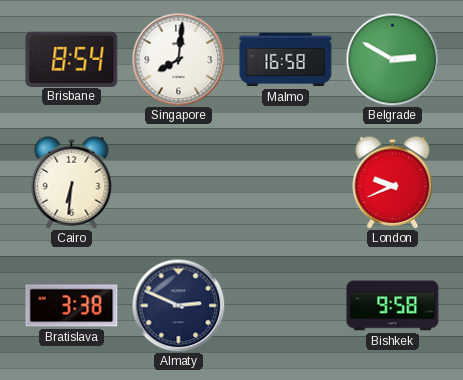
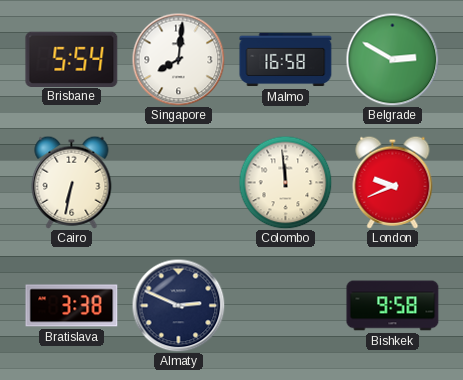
Brisbane: 8:54 -> 5:54
Cairo: 6:31 -> 6:32
Colombo: none -> 11:59
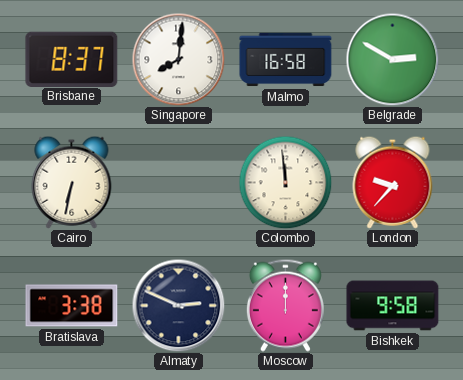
Brisbane: 5:54 -> 8:37
London: 9:41 -> 9:37
Moscow: none -> 12:00
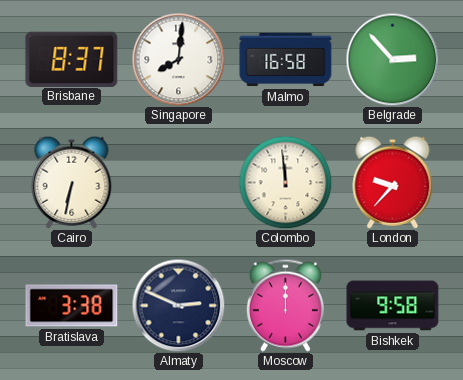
Belgrade: 2:50 -> 2:53
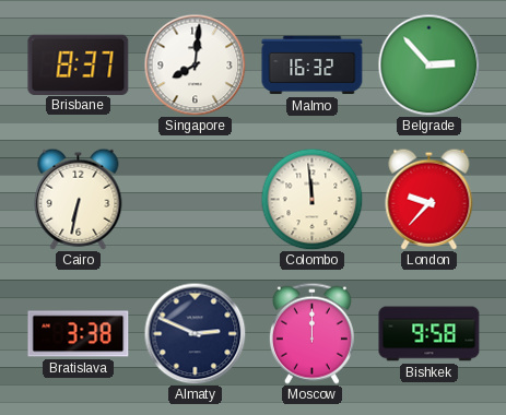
Malmo: 16:58 -> 16:32
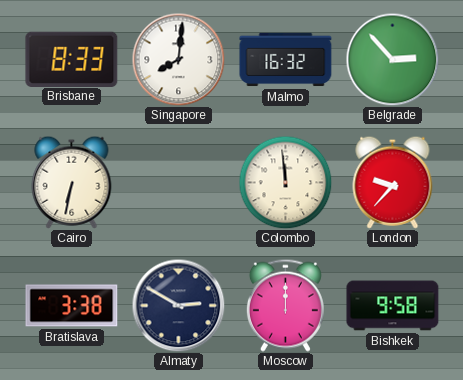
Brisbane: 8:37 -> 8:33
Almaty: 2:49 -> 2:50
